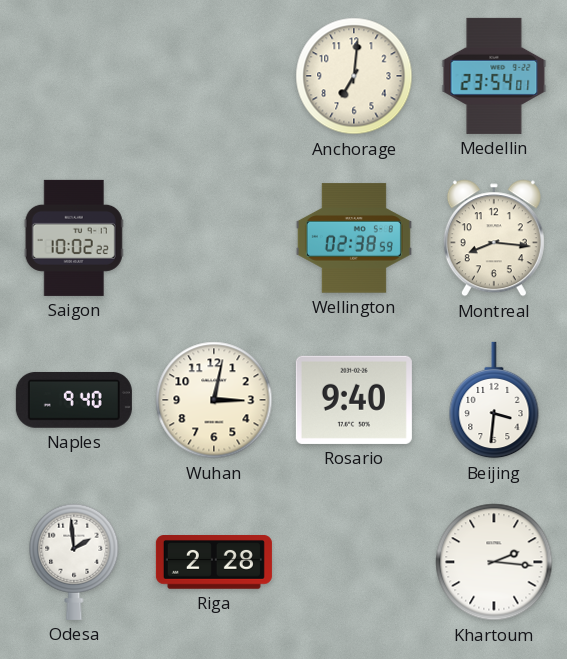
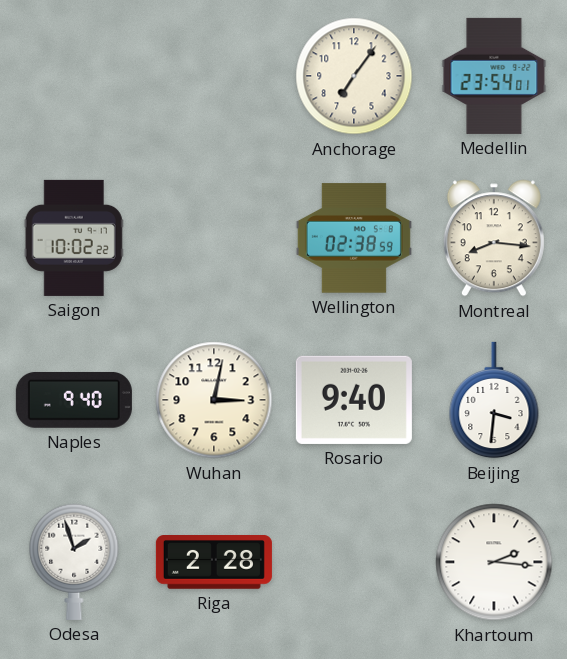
Anchorage: 7:01 -> 7:06
Odesa: 1:59 -> 1:57
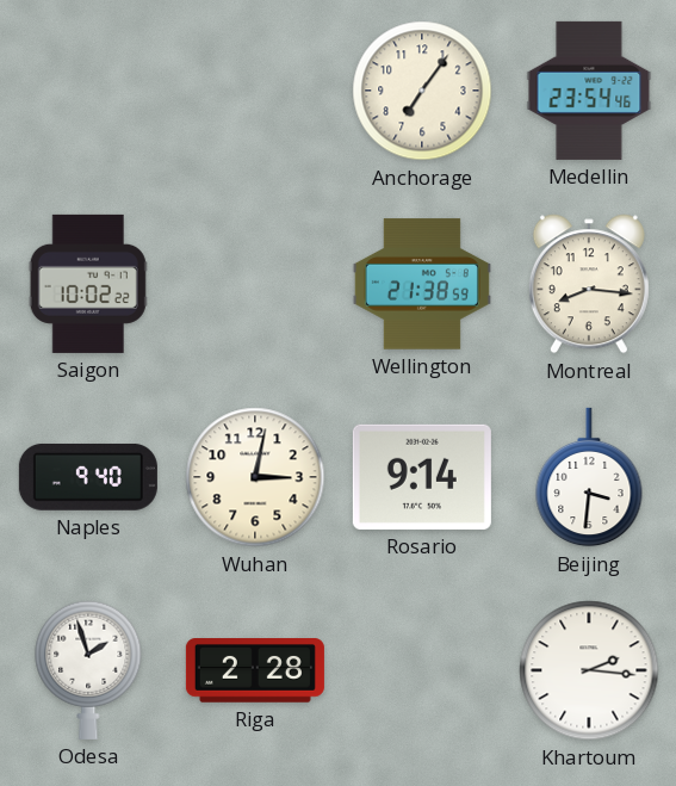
Medellin: 23:54:01 -> 23:54:46
Wellington: 02:38 -> 21:38
Rosario: 9:40 -> 9:14
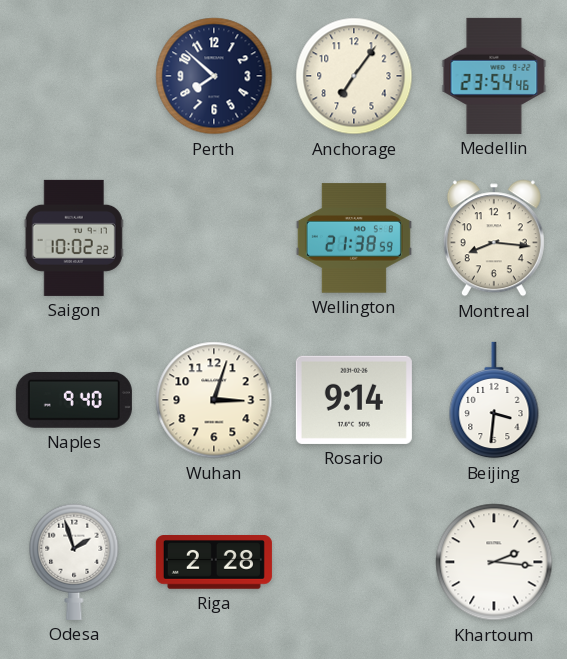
Perth: none -> 7:52
Wuhan: 3:02 -> 3:03
